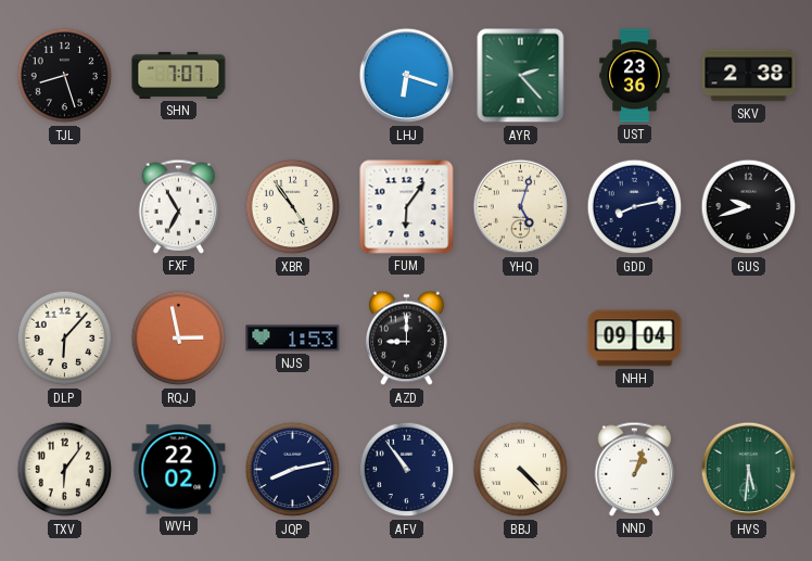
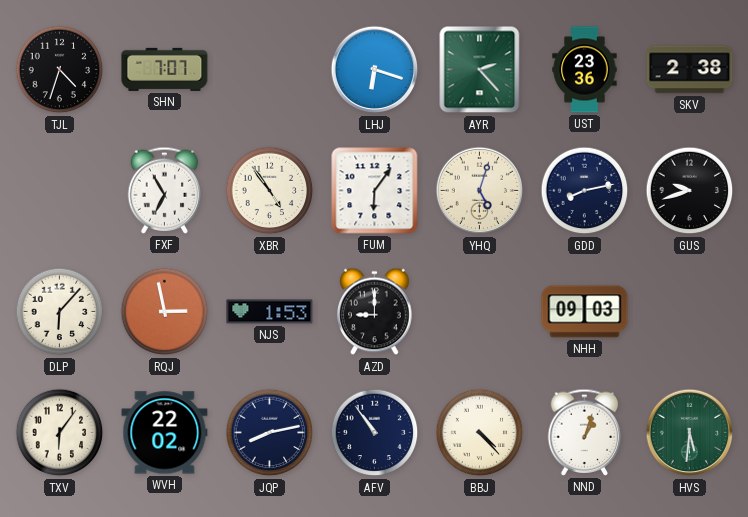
TJL: 8:27 -> 4:33
NHH: 09:04 -> 09:03
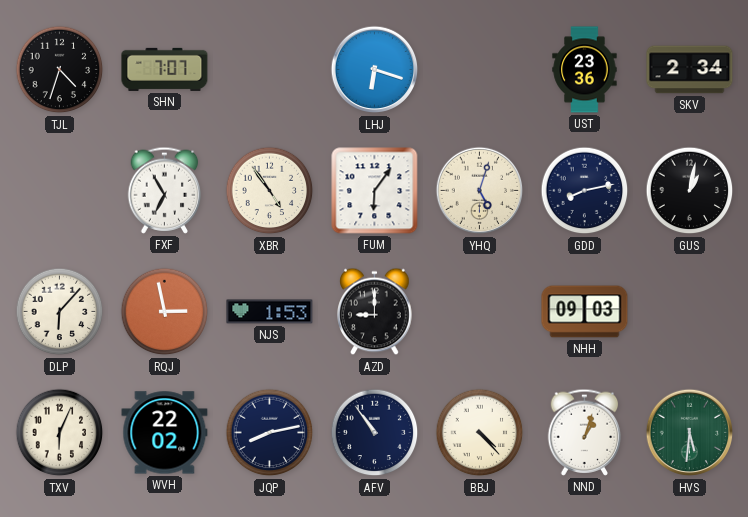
AYR: 2:23 -> none
SKV: 2:38 -> 2:34
GUS: 9:42 -> 1:02
TXV: 6:06 -> 6:04
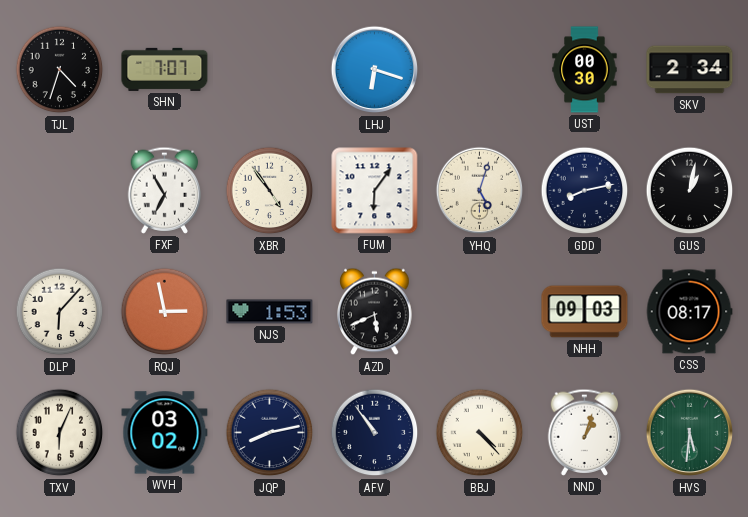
UST: 23:36 -> 00:30
AZD: 9:00 -> 5:41
CSS: none -> 08:17
WVH: 22:02 -> 03:02
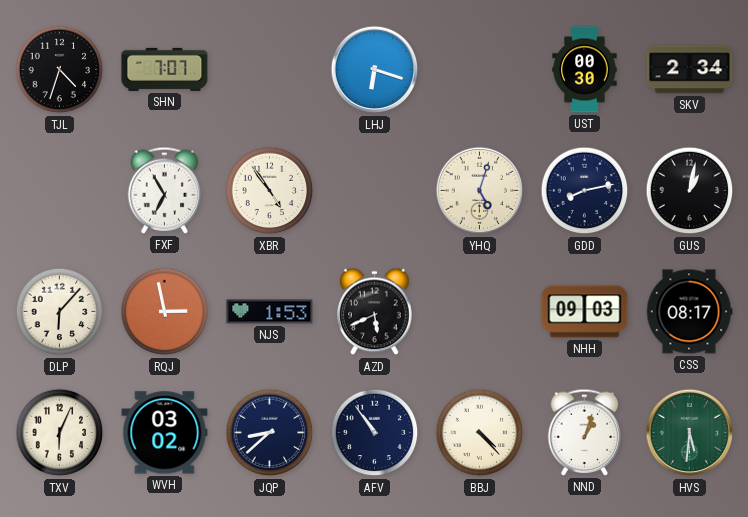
FUM: 6:06 -> none
JQP: 8:13 -> 8:38
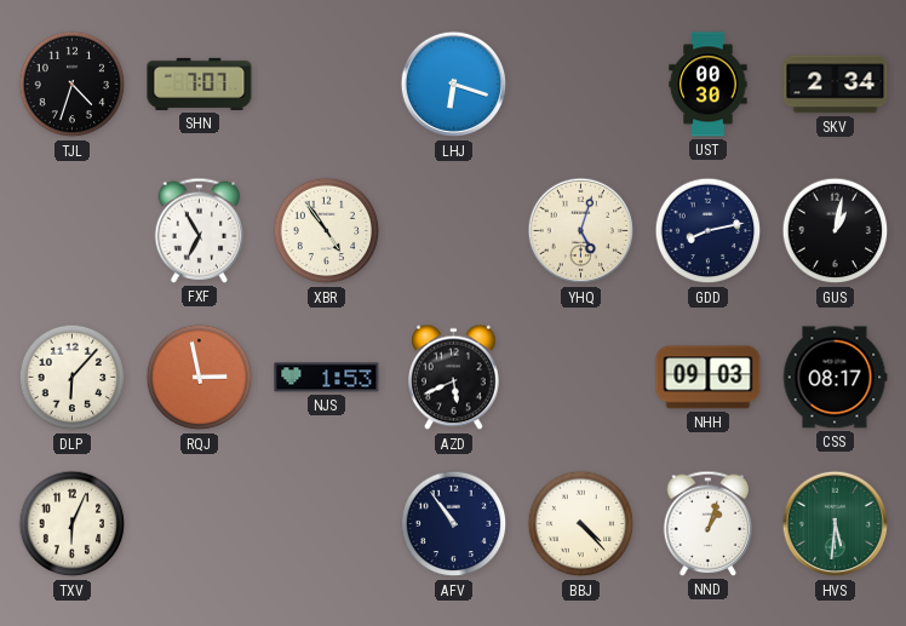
WVH: 03:02 -> none
JQP: 8:38 -> none
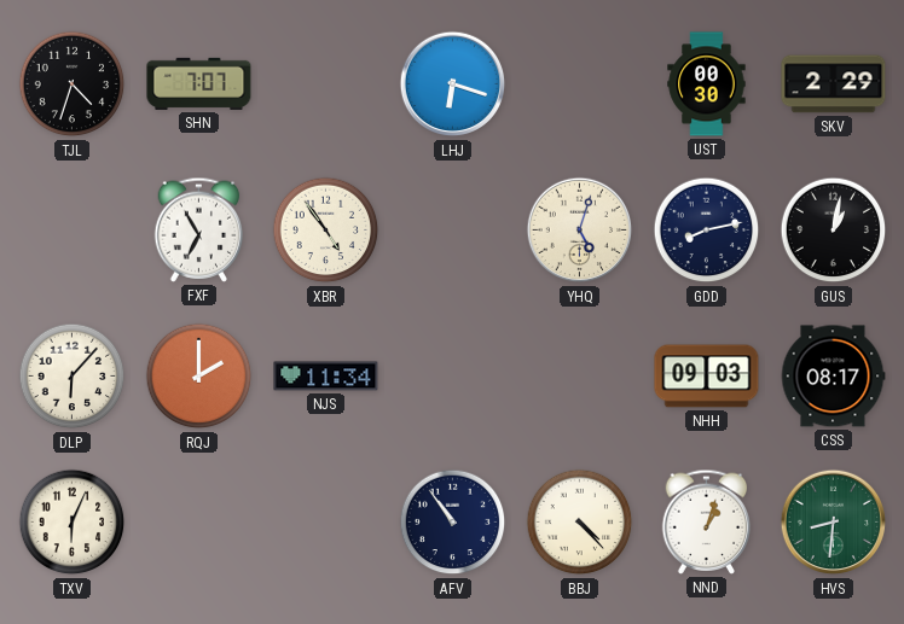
SKV: 2:34 -> 2:29
RQJ: 2:58 -> 2:00
NJS: 1:53 -> 11:34
AZD: 5:41 -> none
HVS: 5:31 -> 8:31
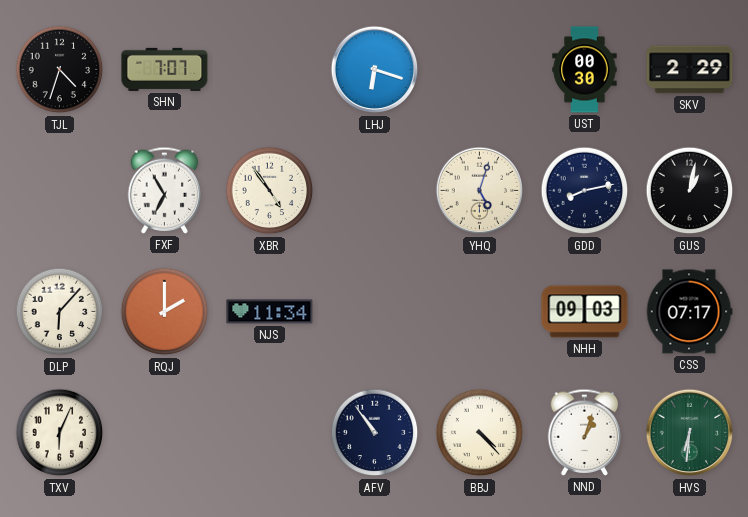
CSS: 08:17 -> 07:17
HVS: 8:31 -> 6:31
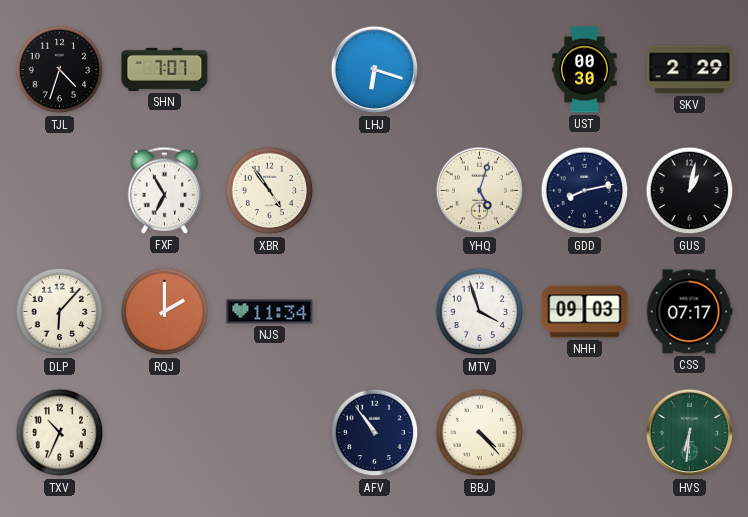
MTV: none -> 3:57
TXV: 6:04 -> 10:34
NND: 1:03 -> none
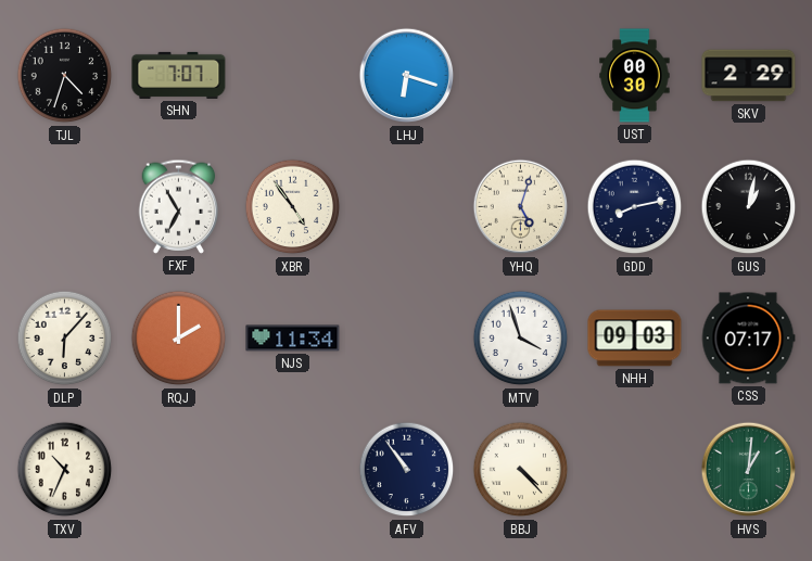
HVS: 6:31 -> 1:01
